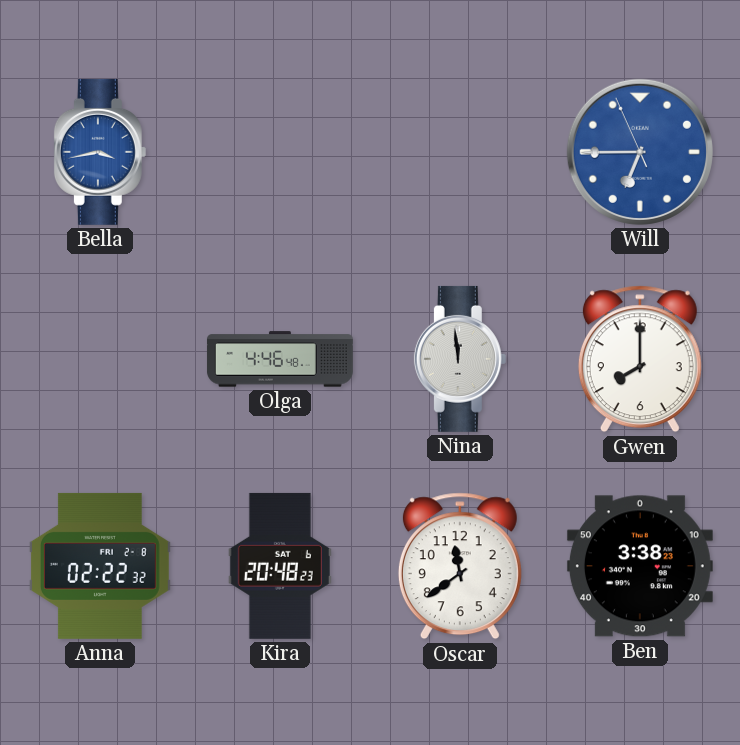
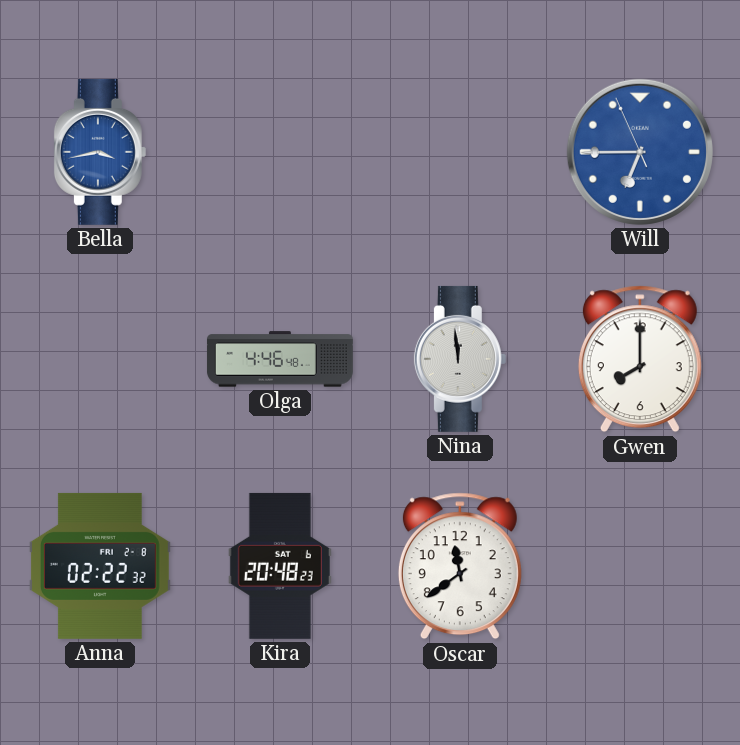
Ben: 3:38 -> none
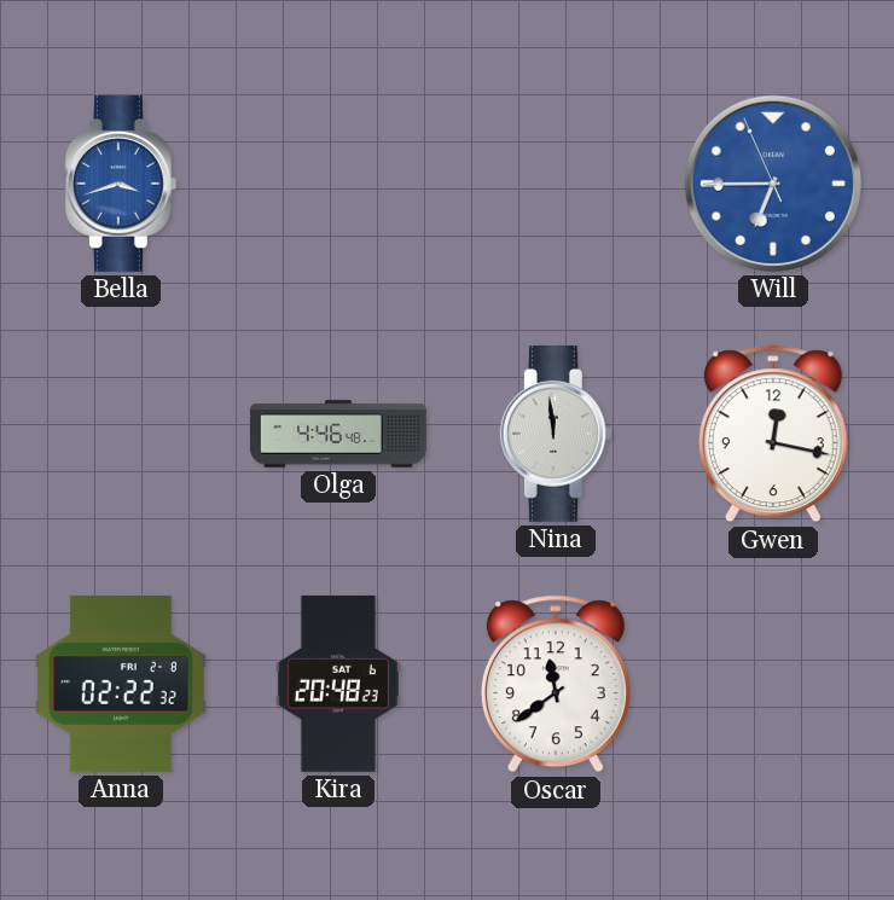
Bella: 3:43 -> 3:42
Gwen: 8:00 -> 12:17
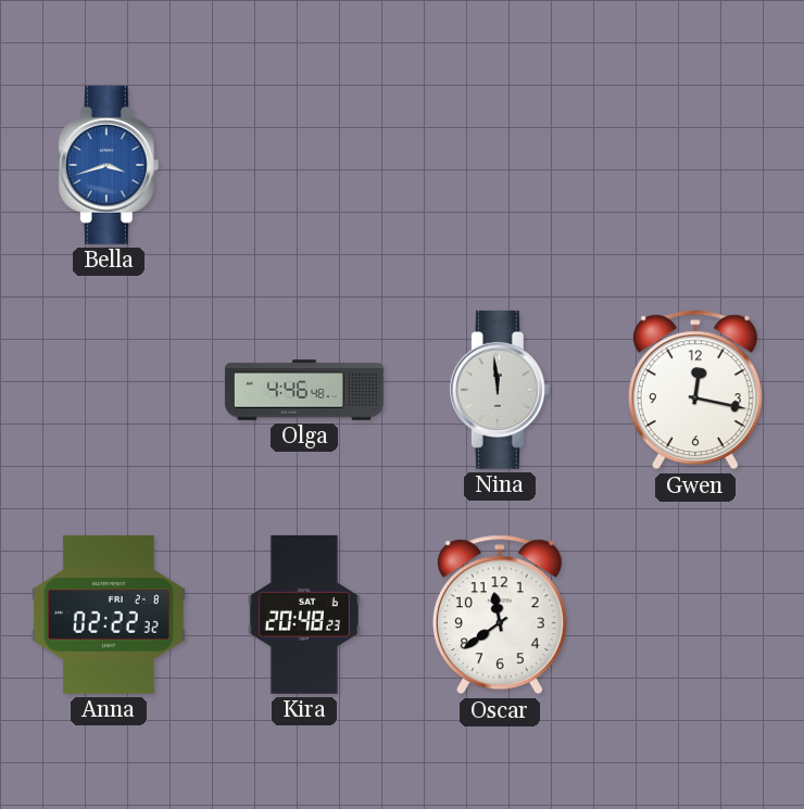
Will: 6:44 -> none
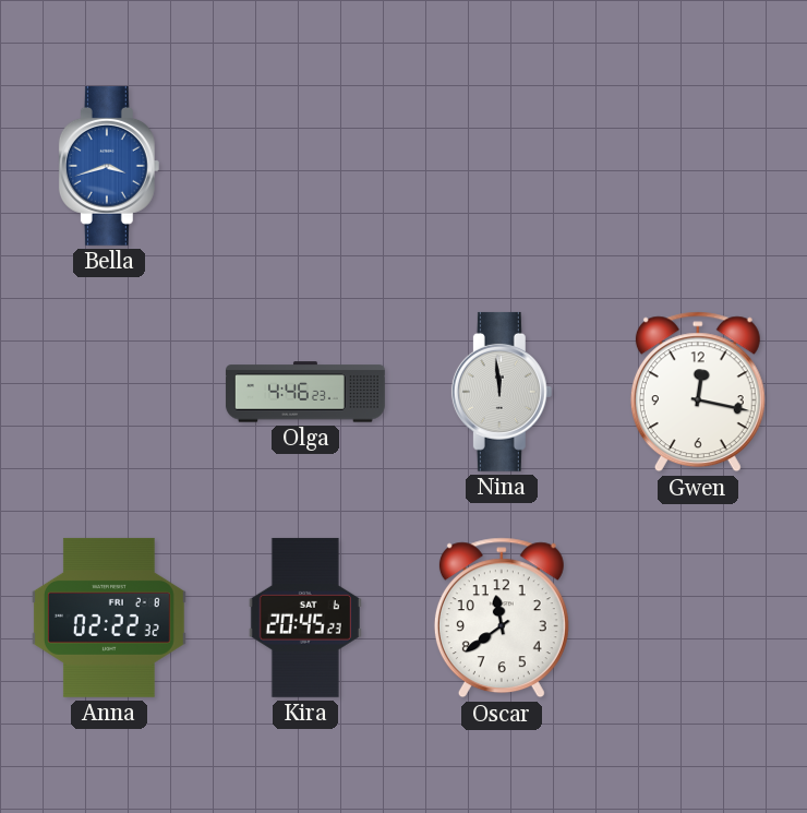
Olga: 4:46:48 -> 4:46:23
Kira: 20:48 -> 20:45
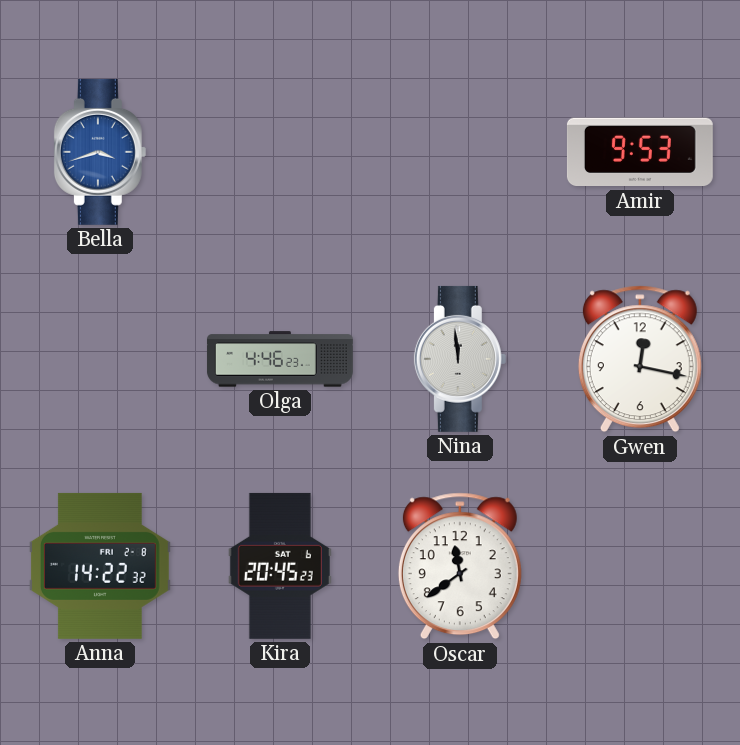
Amir: none -> 9:53
Anna: 02:22 -> 14:22
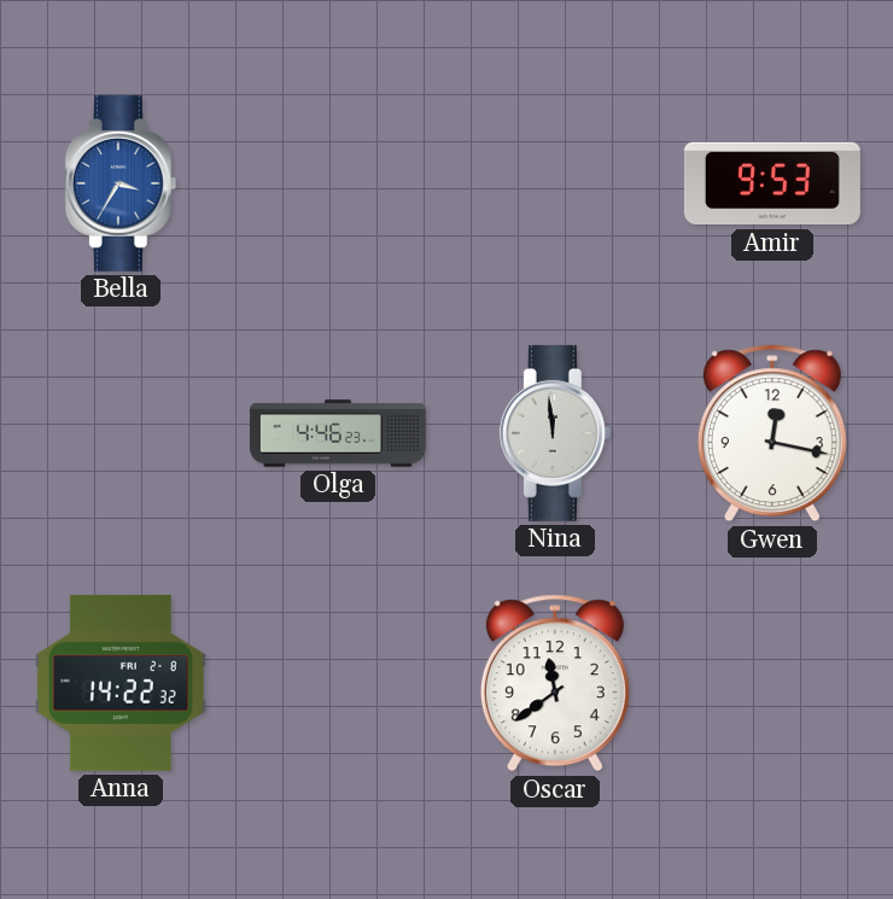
Bella: 3:42 -> 3:35
Kira: 20:45 -> none
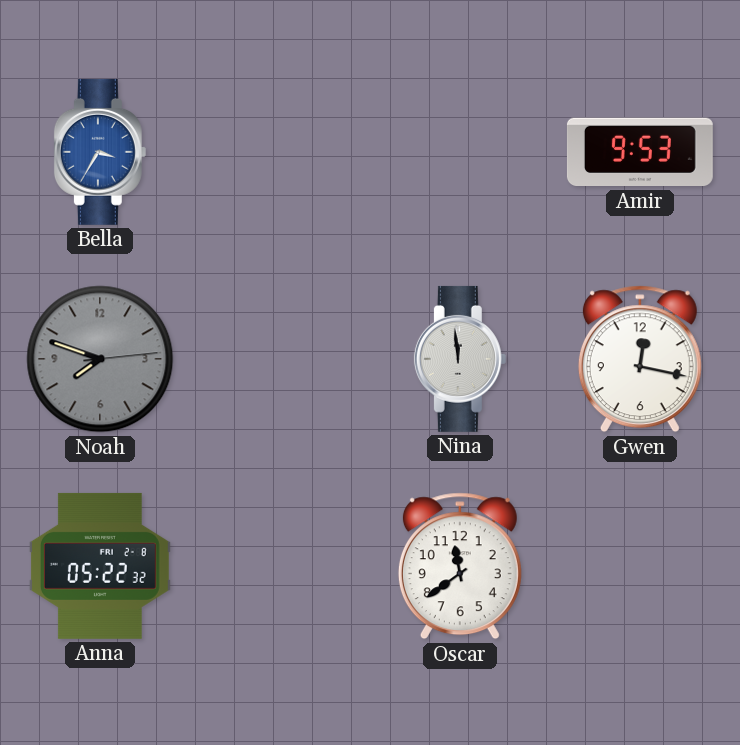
Noah: none -> 7:48
Olga: 4:46 -> none
Anna: 14:22 -> 05:22
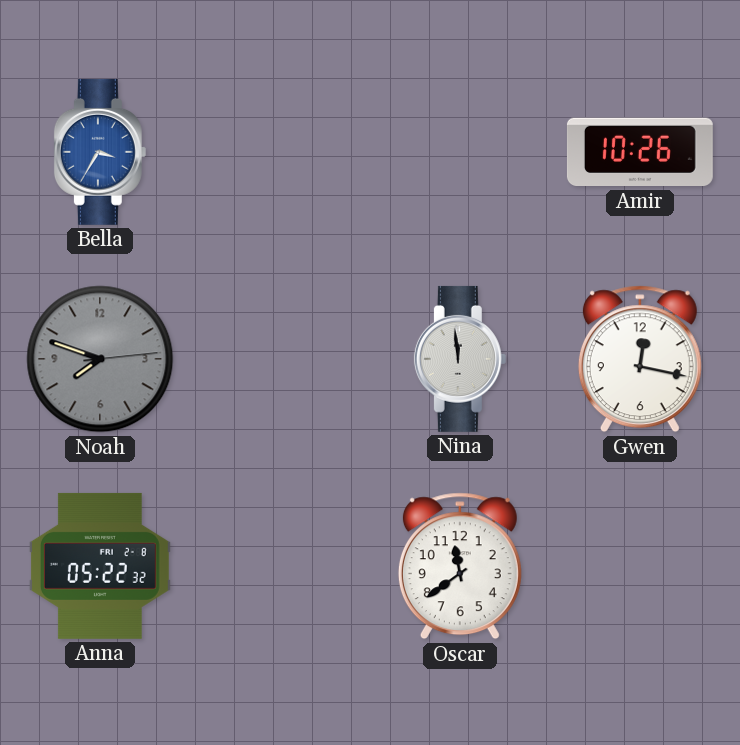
Amir: 9:53 -> 10:26
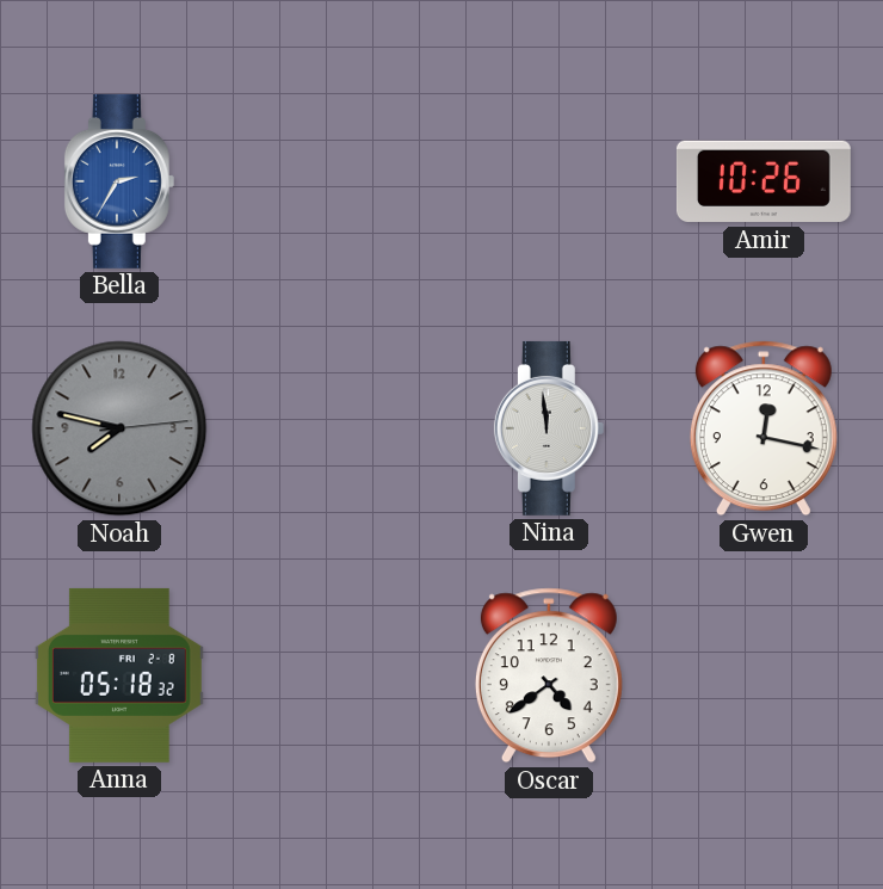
Bella: 3:35 -> 2:35
Noah: 7:48 -> 7:47
Anna: 05:22 -> 05:18
Oscar: 11:39 -> 4:39
